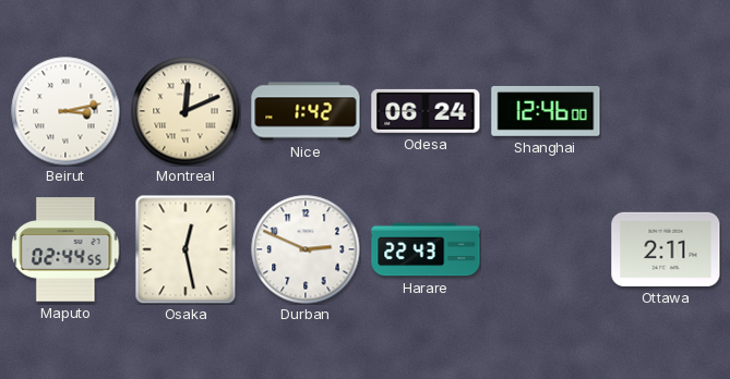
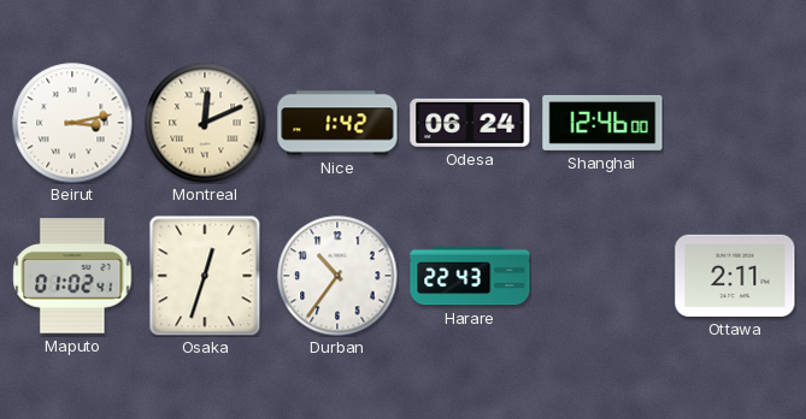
Maputo: 02:44 -> 01:02
Osaka: 12:28 -> 12:33
Durban: 2:49 -> 10:36
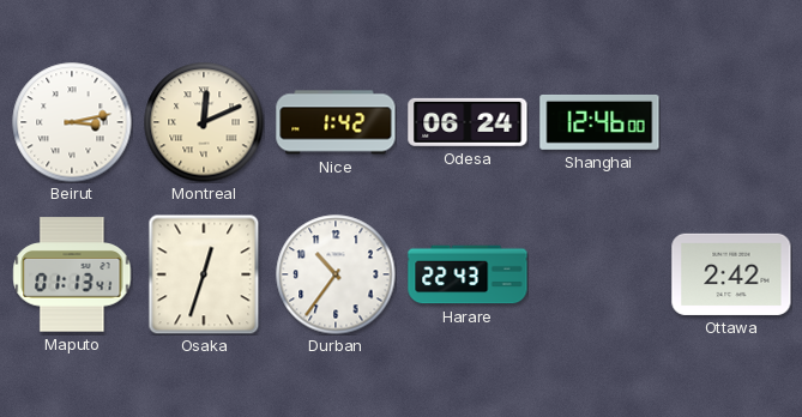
Maputo: 01:02 -> 01:13
Ottawa: 2:11 -> 2:42
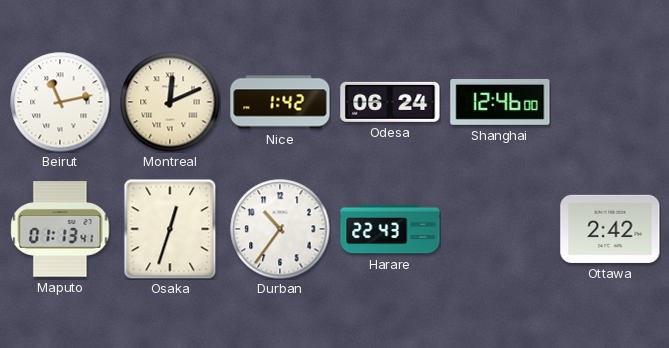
Beirut: 3:13 -> 11:13
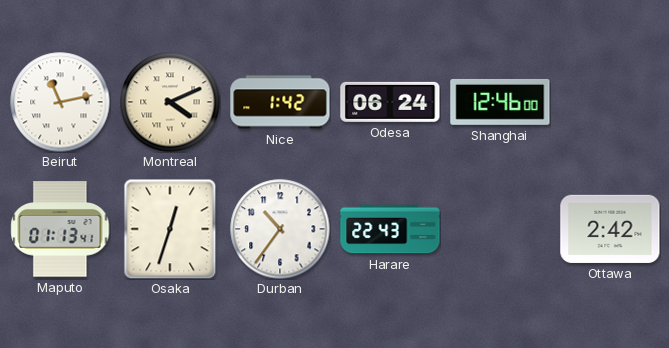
Montreal: 12:11 -> 4:11
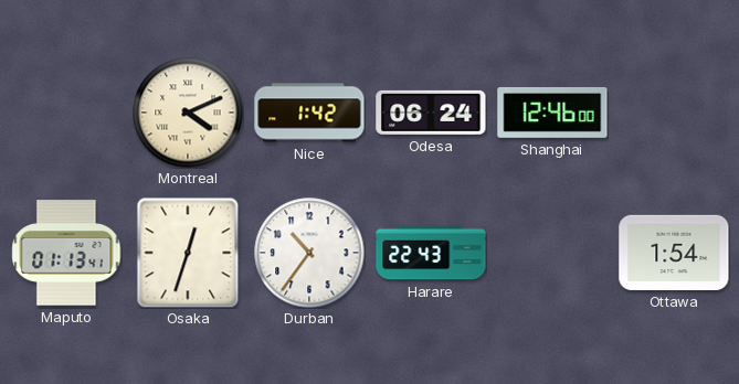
Beirut: 11:13 -> none
Ottawa: 2:42 -> 1:54
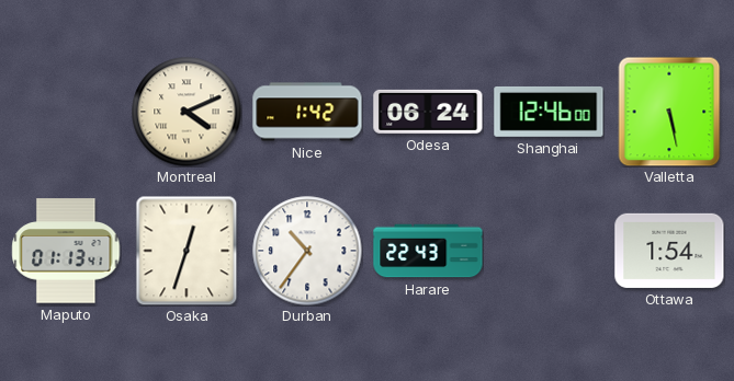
Valletta: none -> 5:28
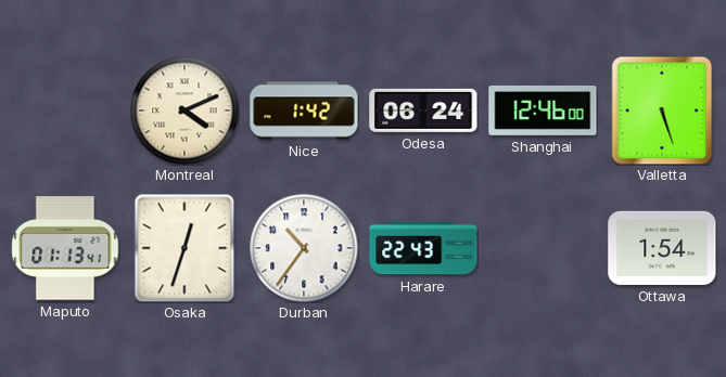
Valletta: 5:28 -> 5:27
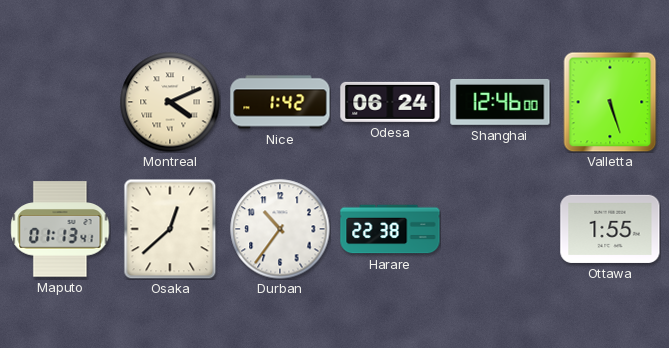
Osaka: 12:33 -> 12:38
Harare: 22:43 -> 22:38
Ottawa: 1:54 -> 1:55
